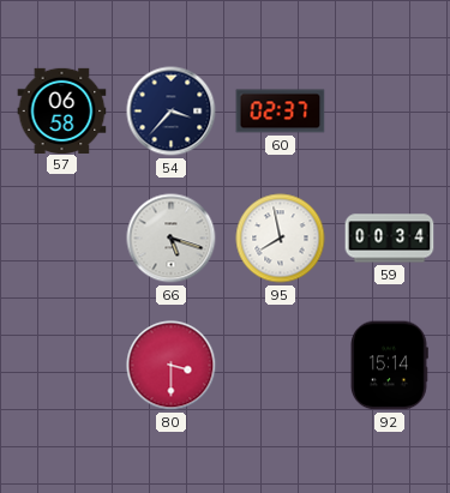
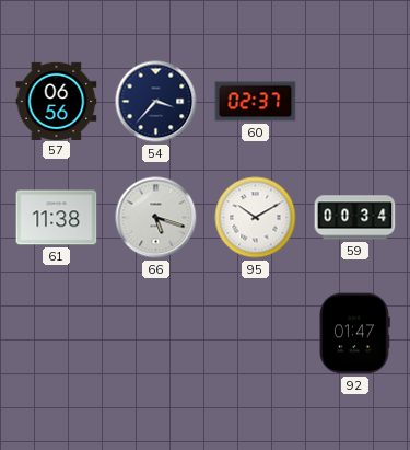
57: 06:58 -> 06:56
61: none -> 11:38
95: 7:58 -> 10:10
80: 3:30 -> none
92: 15:14 -> 01:47
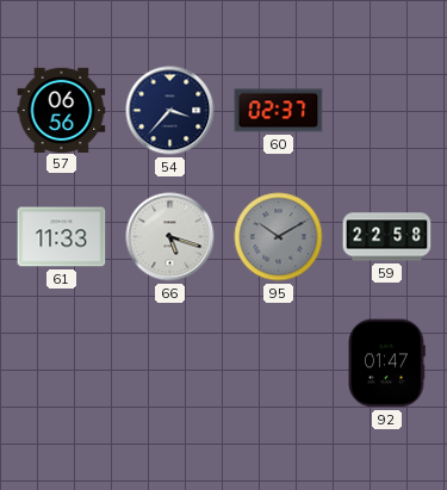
61: 11:38 -> 11:33
95 dial: white -> grey
59: 00:34 -> 22:58
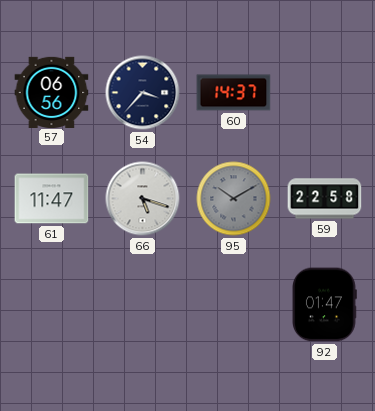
60: 02:37 -> 14:37
61: 11:33 -> 11:47
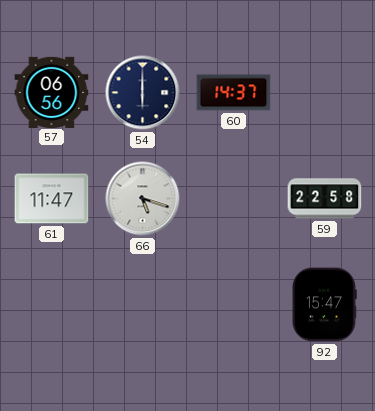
54: 3:37 -> 6:00
95: 10:10 -> none
92: 01:47 -> 15:47
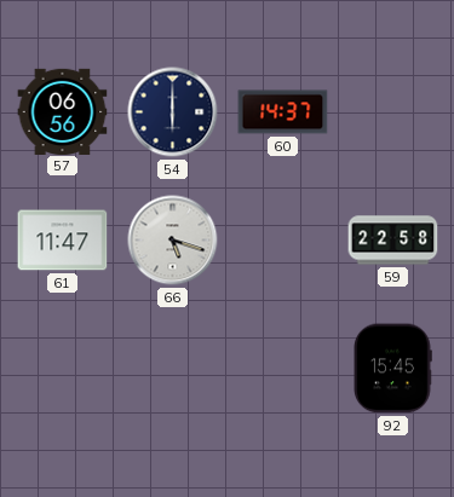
92: 15:47 -> 15:45
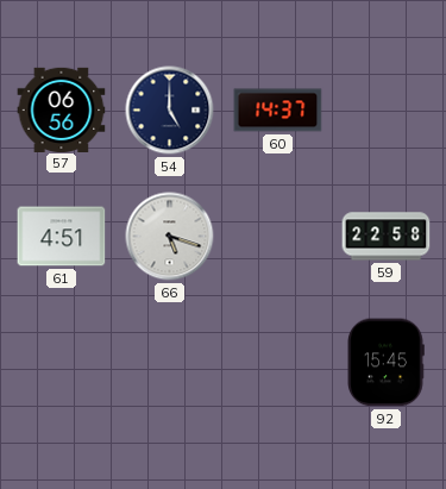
54: 6:00 -> 5:00
61: 11:47 -> 4:51
